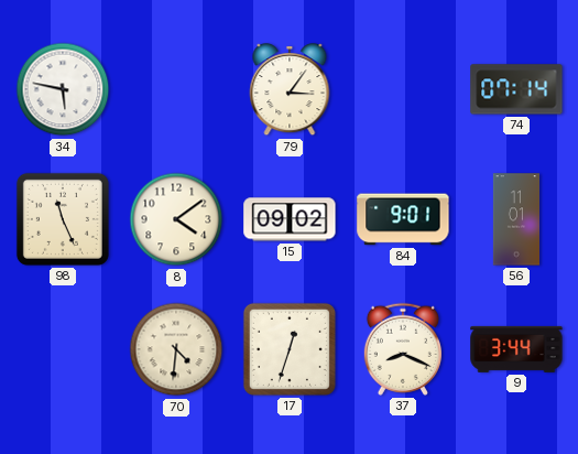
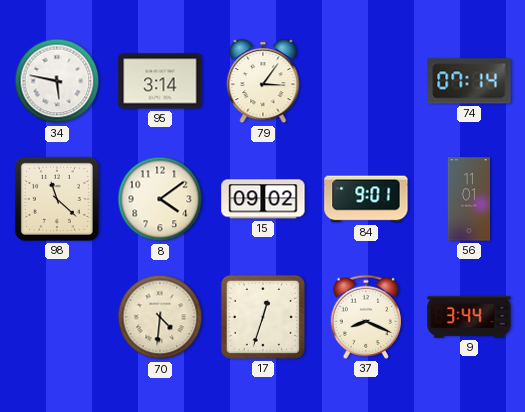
95: none -> 3:14
98: 11:26 -> 11:22
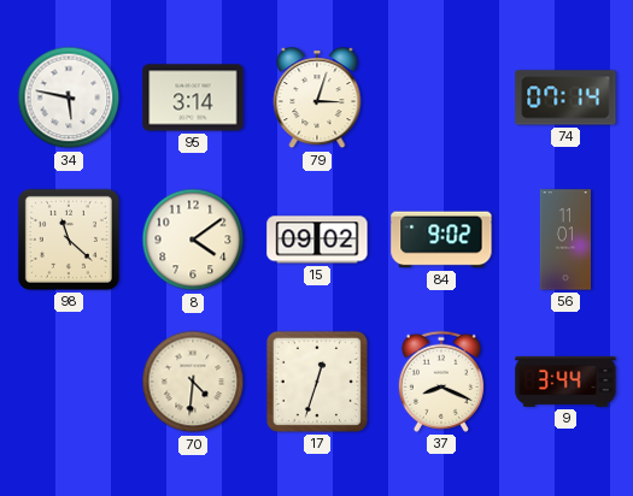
79: 3:06 -> 3:03
84: 9:01 -> 9:02
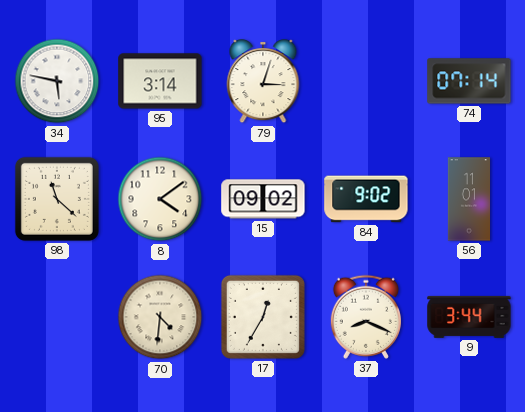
17: 12:33 -> 12:35
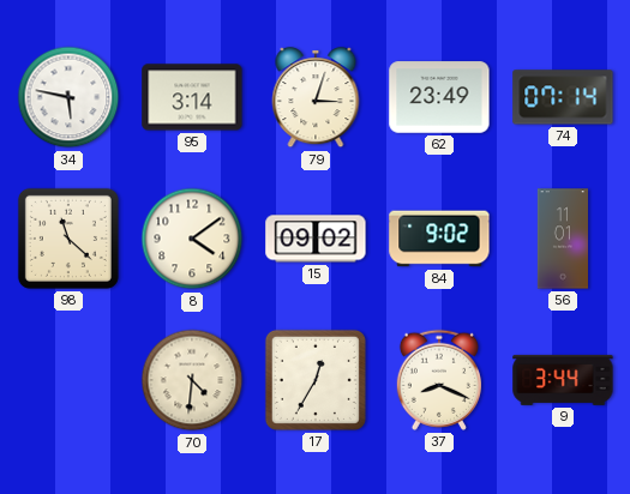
62: none -> 23:49
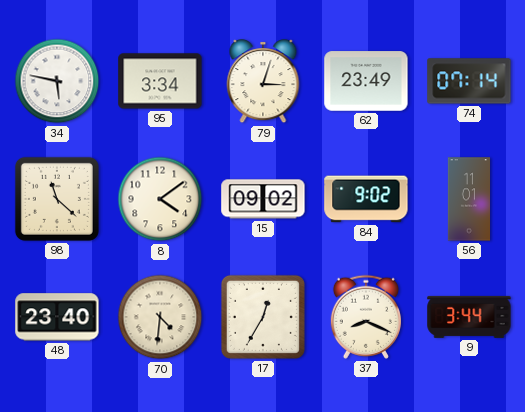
95: 3:14 -> 3:34
48: none -> 23:40
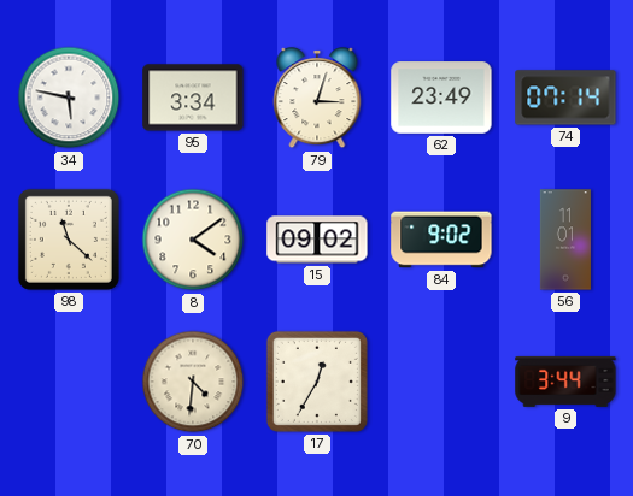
48: 23:40 -> none
37: 8:19 -> none
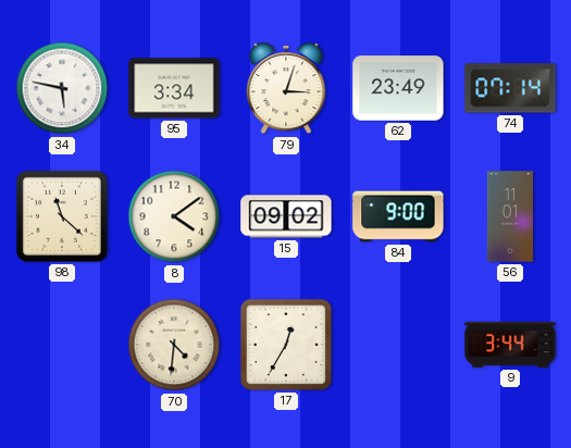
84: 9:02 -> 9:00
